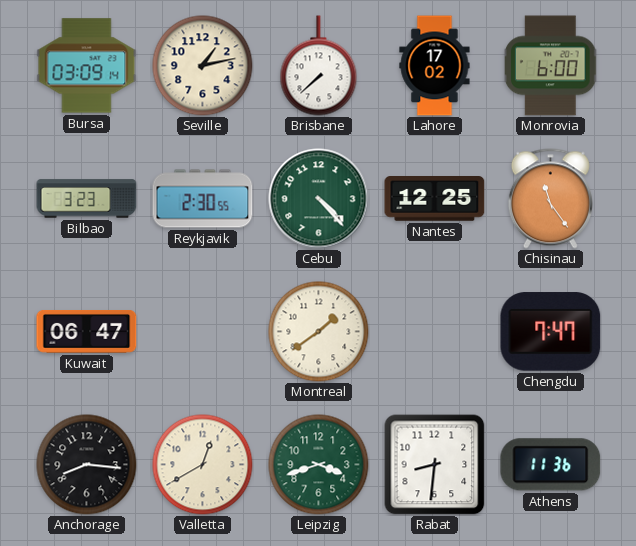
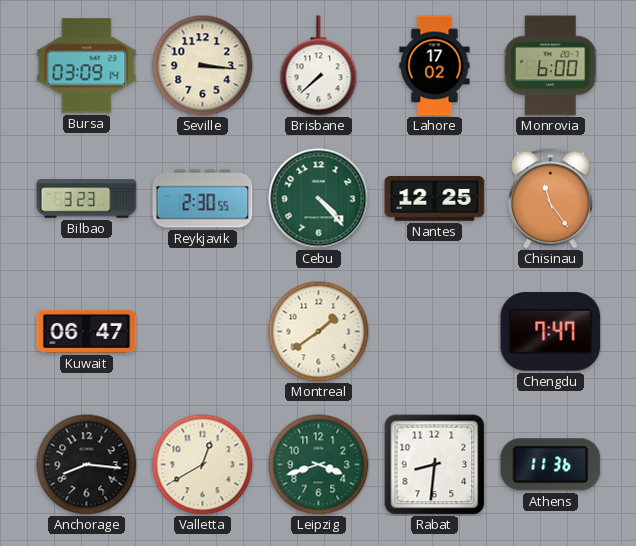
Seville: 1:13 -> 3:16
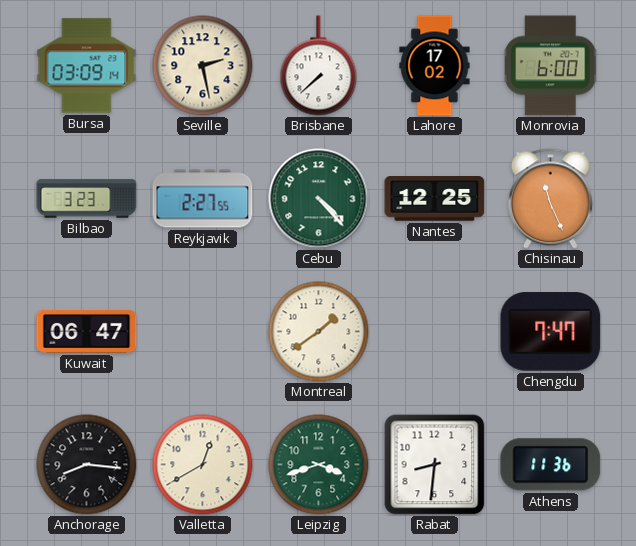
Seville: 3:16 -> 2:28
Reykjavik: 2:30 -> 2:27
Chisinau: 11:24 -> 11:26
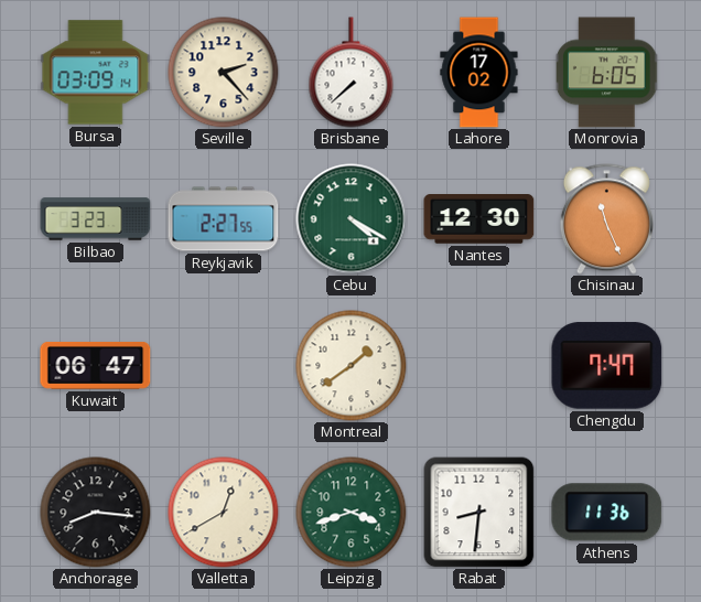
Seville: 2:28 -> 2:23
Monrovia: 6:00 -> 6:05
Cebu: 4:23 -> 4:20
Nantes: 12:25 -> 12:30
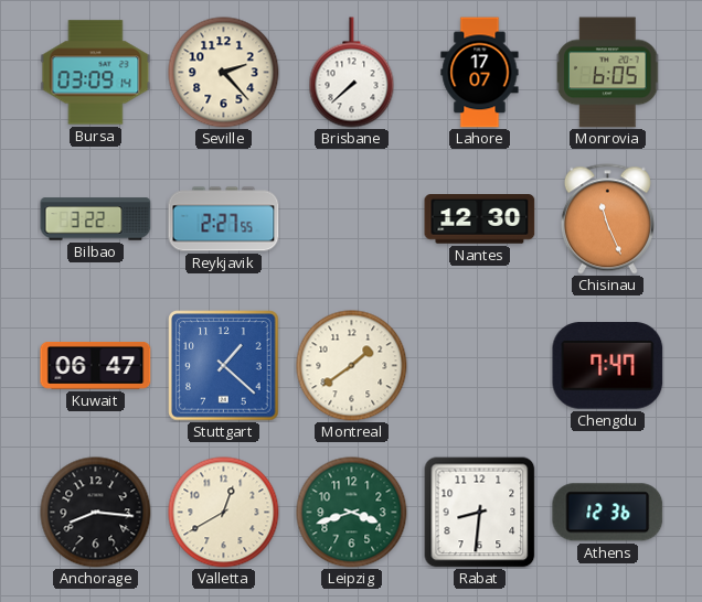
Lahore: 17:02 -> 17:07
Bilbao: 3:23 -> 3:22
Cebu: 4:20 -> none
Stuttgart: none -> 1:22
Athens: 11:36 -> 12:36
